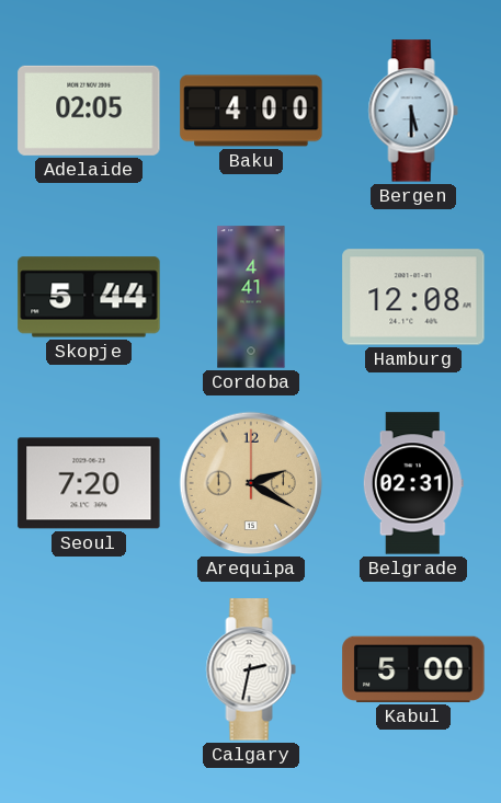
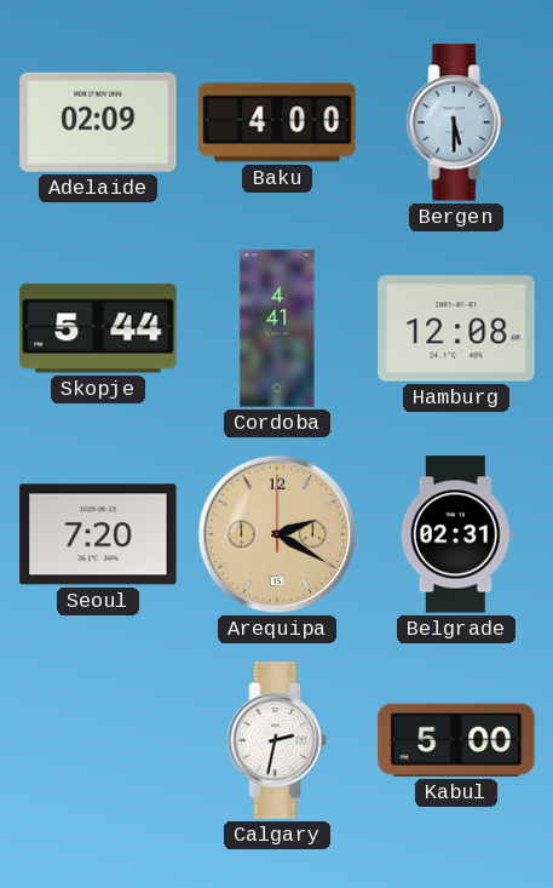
Adelaide: 02:05 -> 02:09
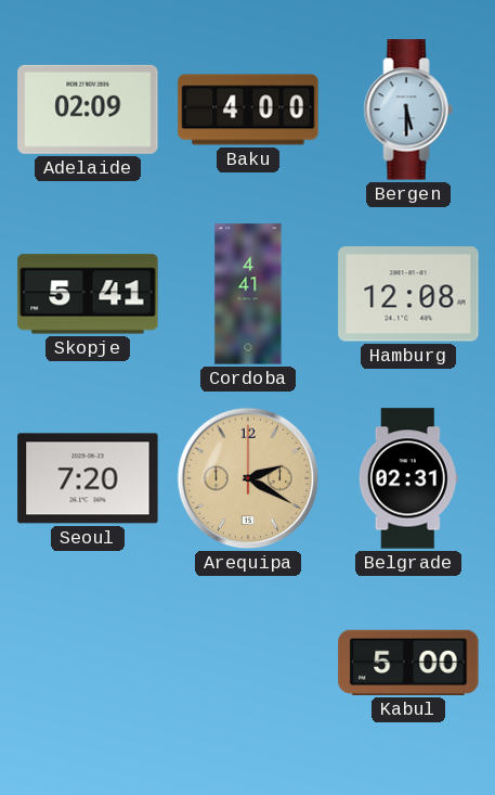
Skopje: 5:44 -> 5:41
Calgary: 2:32 -> none
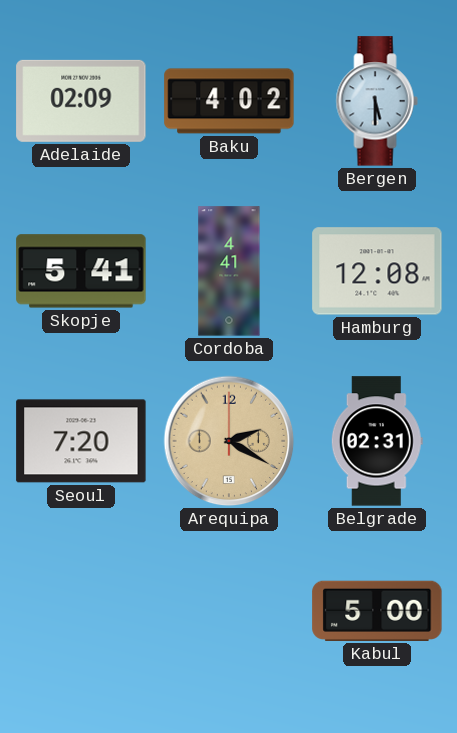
Baku: 4:00 -> 4:02
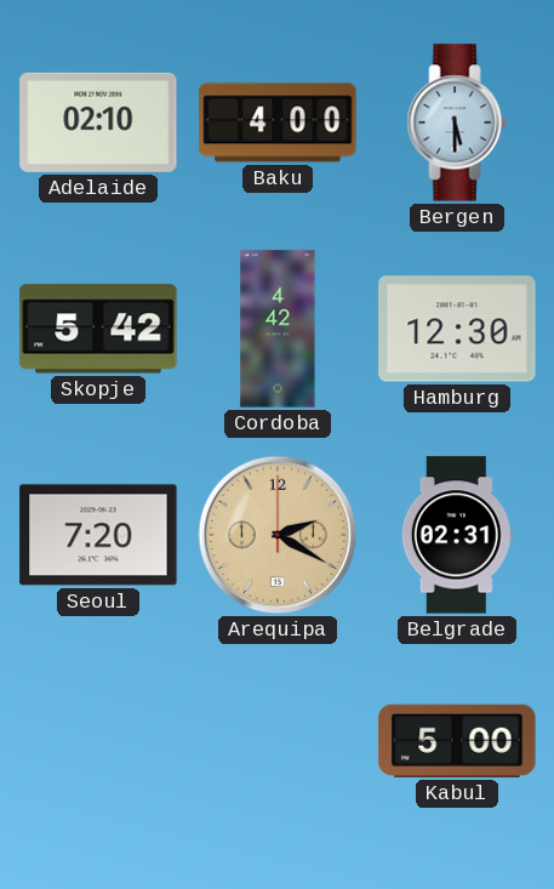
Adelaide: 02:09 -> 02:10
Baku: 4:02 -> 4:00
Skopje: 5:41 -> 5:42
Cordoba: 4:41 -> 4:42
Hamburg: 12:08 -> 12:30
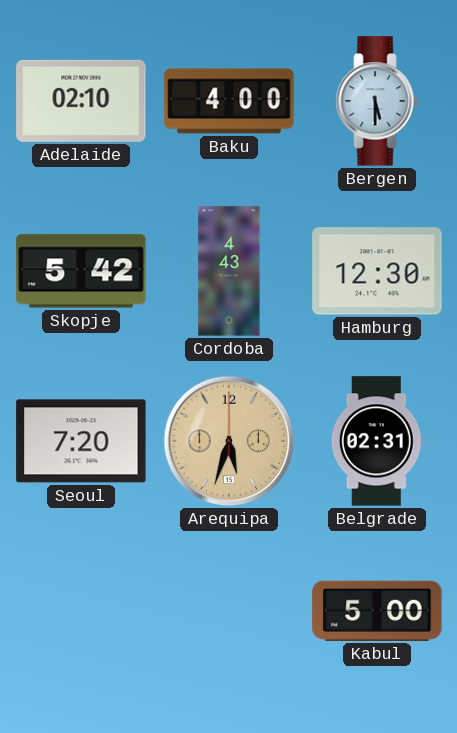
Cordoba: 4:42 -> 4:43
Arequipa: 2:20 -> 5:33
